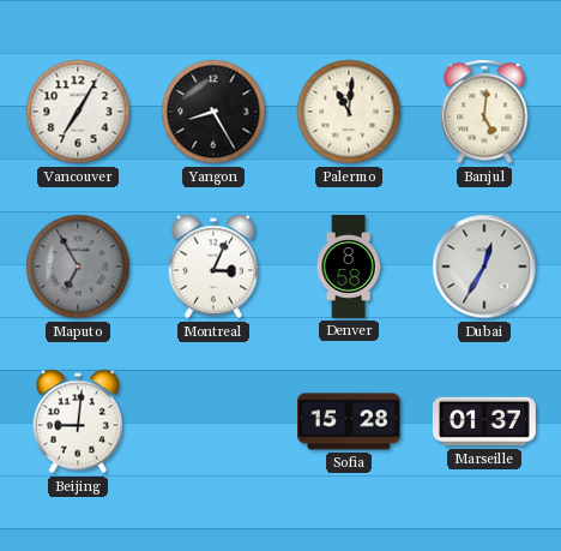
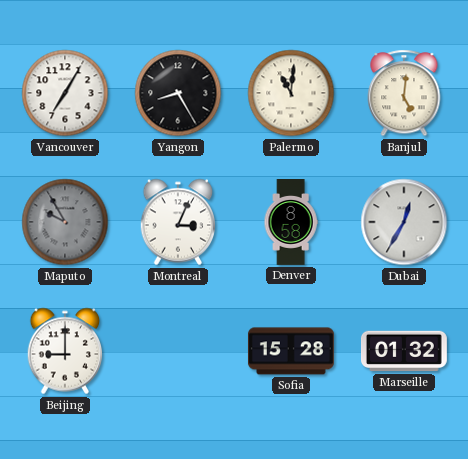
Maputo: 6:55 -> 9:55
Beijing: 9:01 -> 9:00
Marseille: 01:37 -> 01:32
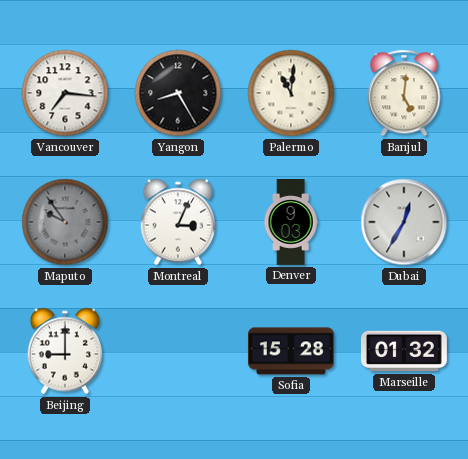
Vancouver: 7:05 -> 7:16
Maputo: 9:55 -> 9:54
Denver: 8:58 -> 9:03
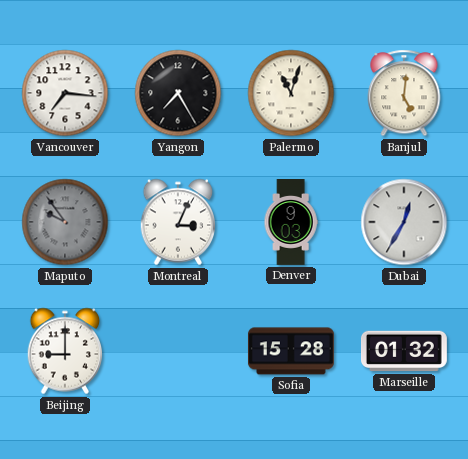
Yangon: 8:25 -> 7:25
Palermo: 11:01 -> 11:03
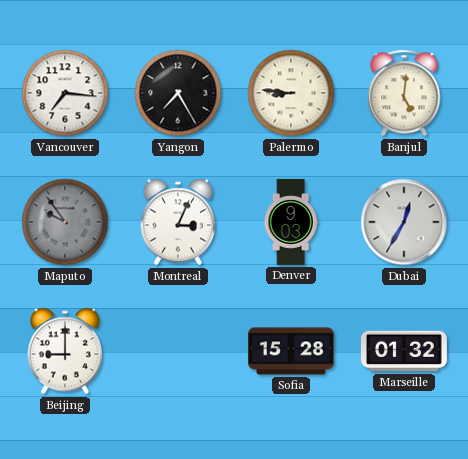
Palermo: 11:03 -> 8:46
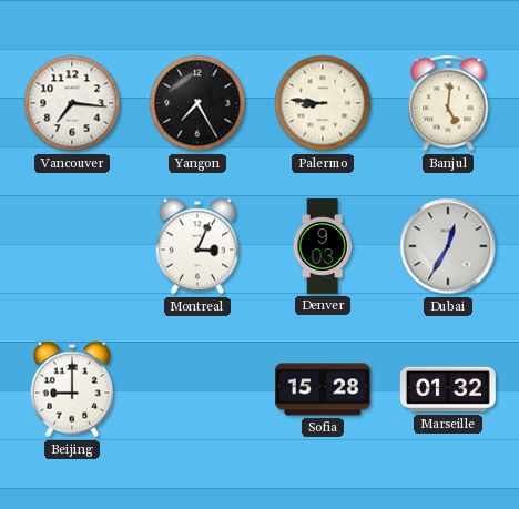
Maputo: 9:54 -> none
